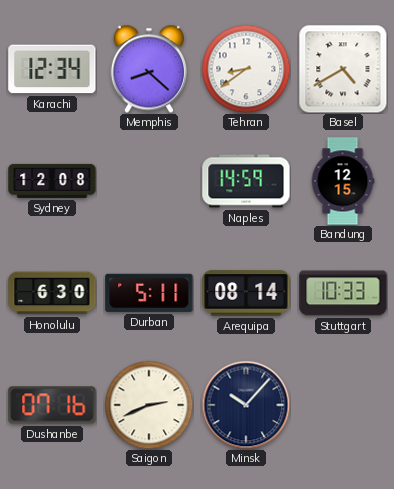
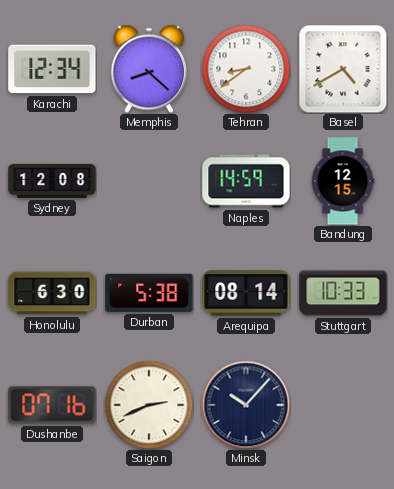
Durban: 5:11 -> 5:38
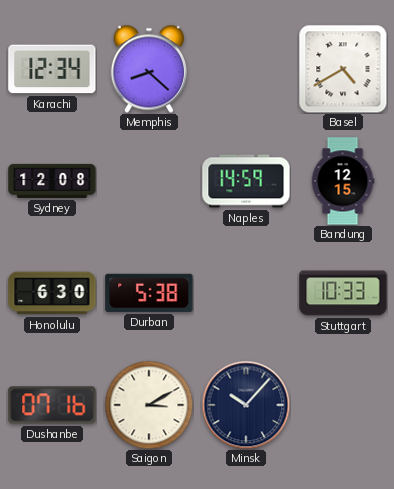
Tehran: 8:39 -> none
Arequipa: 08:14 -> none
Saigon: 2:41 -> 3:10
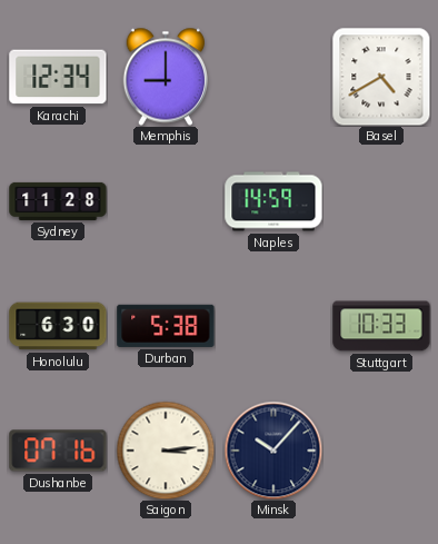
Memphis: 8:22 -> 9:00
Sydney: 12:08 -> 11:28
Bandung: 12:15 -> none
Saigon: 3:10 -> 3:14
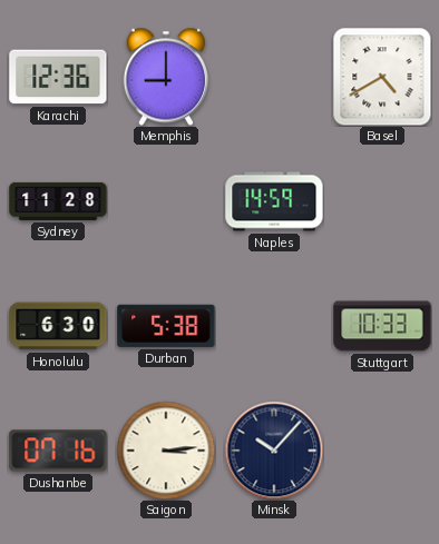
Karachi: 12:34 -> 12:36
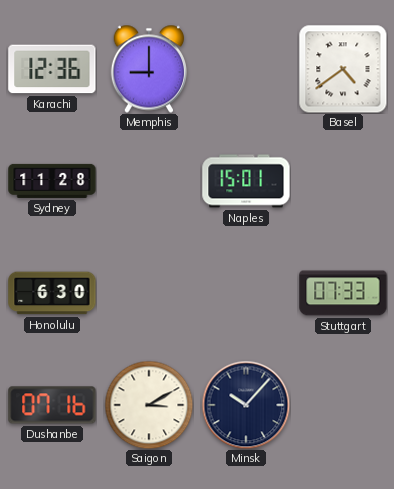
Basel: 4:40 -> 4:39
Naples: 14:59 -> 15:01
Durban: 5:38 -> none
Stuttgart: 10:33 -> 07:33
Saigon: 3:14 -> 3:10
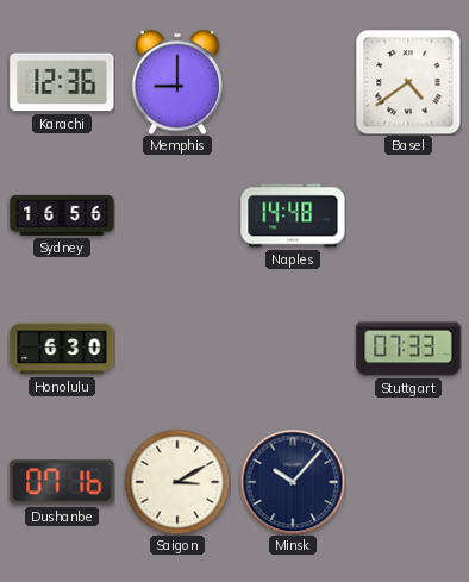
Sydney: 11:28 -> 16:56
Naples: 15:01 -> 14:48
